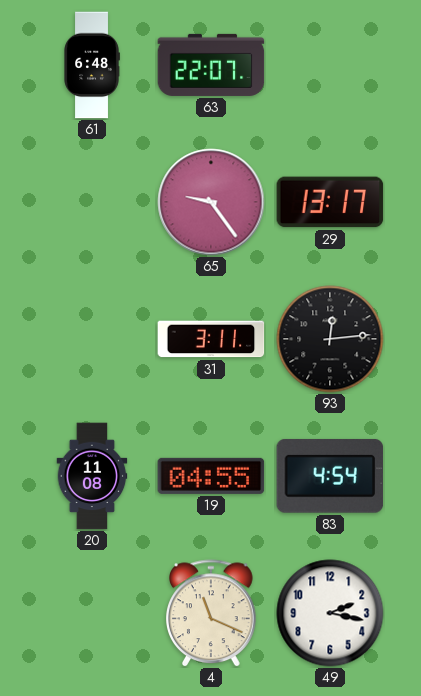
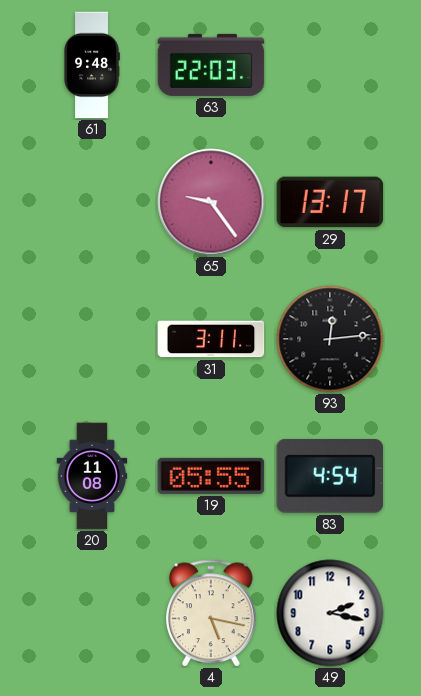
61: 6:48 -> 9:48
63: 22:07 -> 22:03
19: 04:55 -> 05:55
4: 11:19 -> 5:17
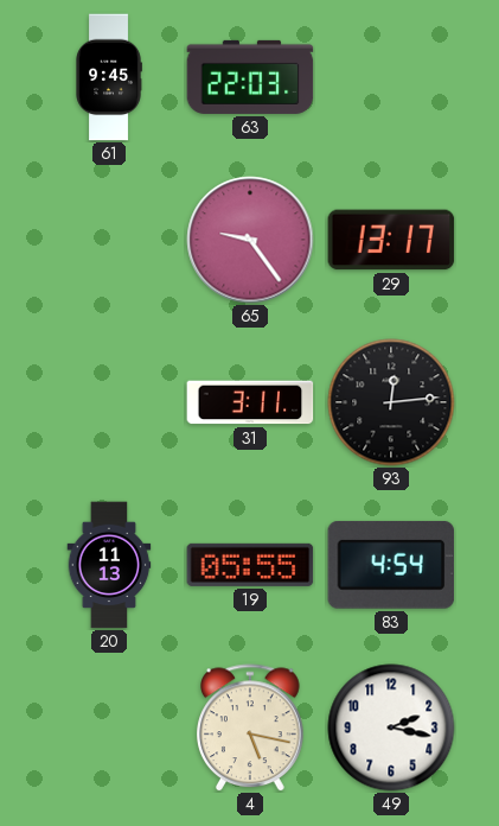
61: 9:48 -> 9:45
20: 11:08 -> 11:13
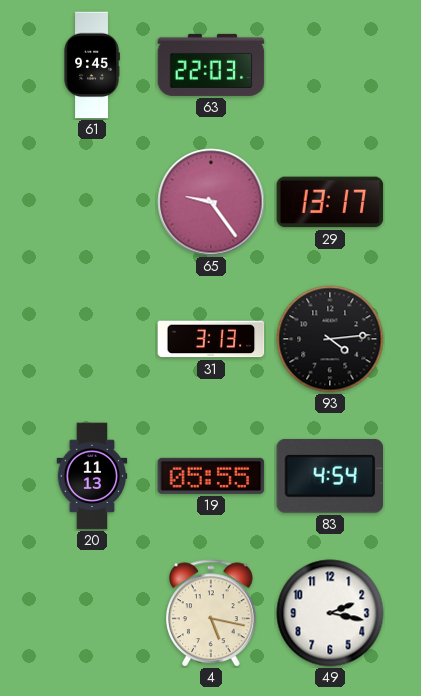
31: 3:11 -> 3:13
93: 12:14 -> 4:14
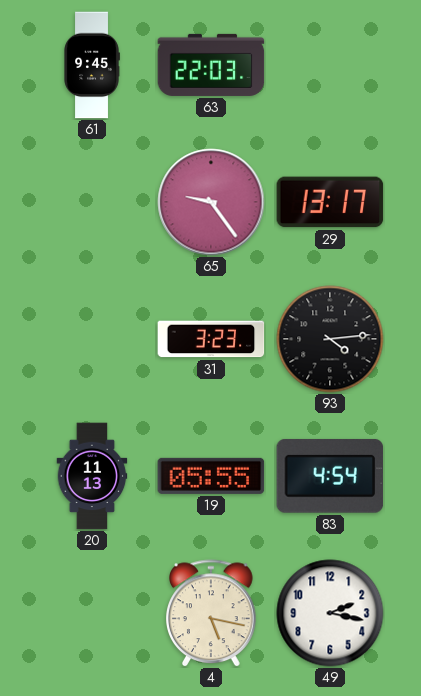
31: 3:13 -> 3:23
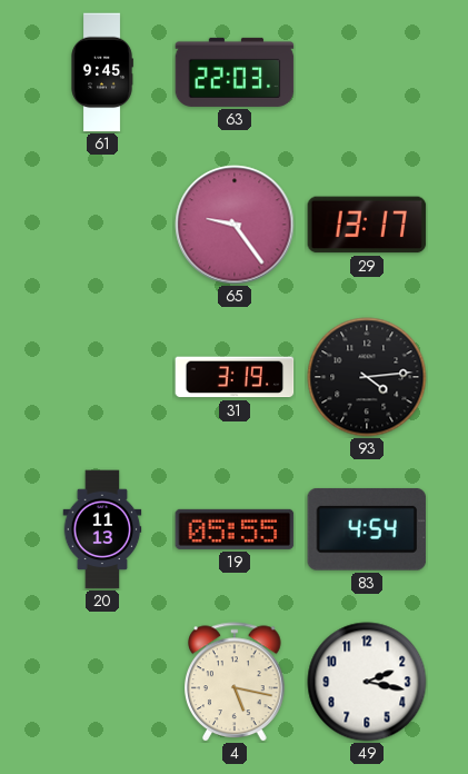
31: 3:23 -> 3:19
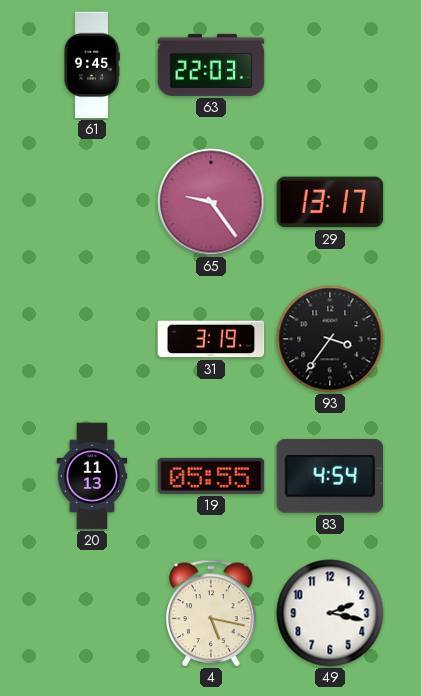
93: 4:14 -> 3:36
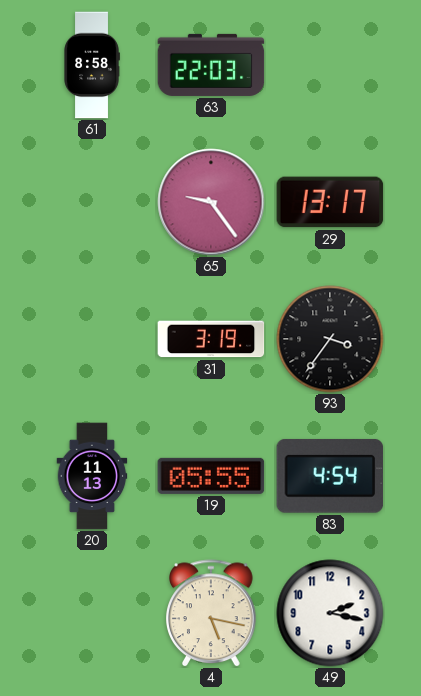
61: 9:45 -> 8:58
